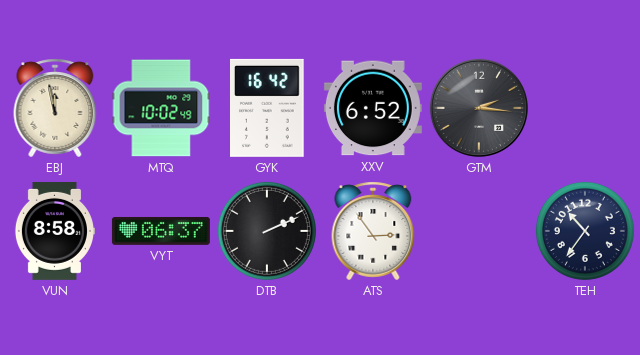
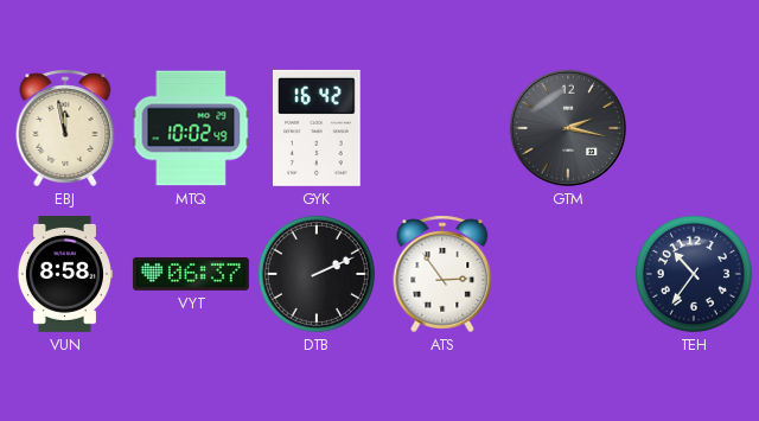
XXV: 6:52 -> none
GTM: 2:16 -> 2:17
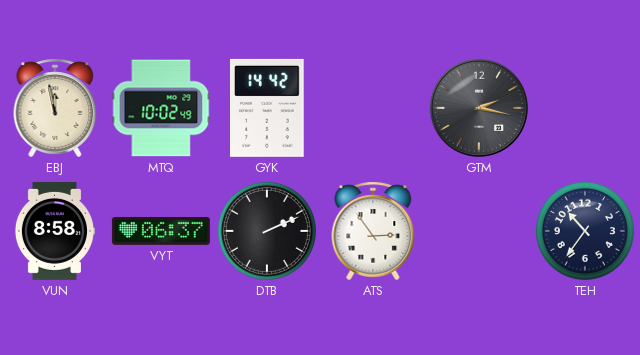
GYK: 16:42 -> 14:42
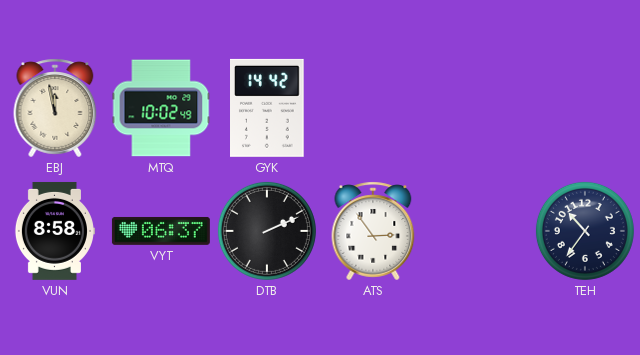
GTM: 2:17 -> none
